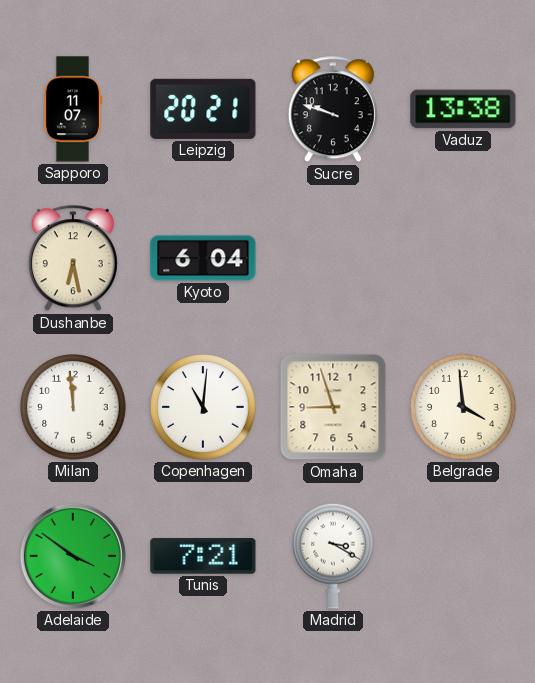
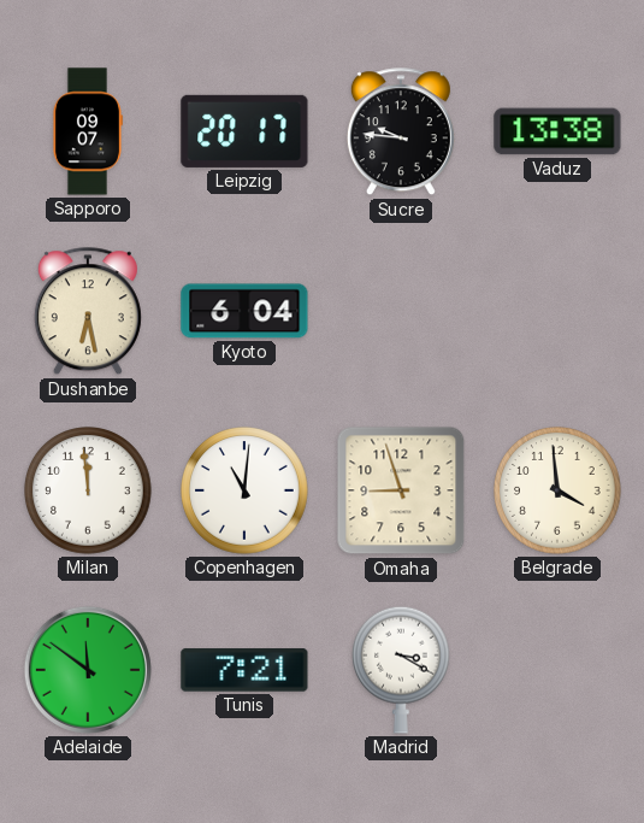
Sapporo: 11:07 -> 09:07
Leipzig: 20:21 -> 20:17
Sucre: 9:48 -> 9:46
Adelaide: 3:51 -> 11:51
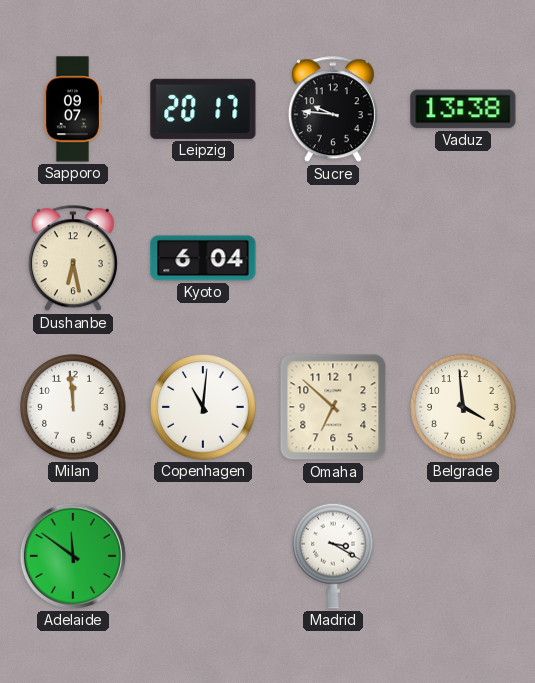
Omaha: 8:57 -> 6:52
Tunis: 7:21 -> none
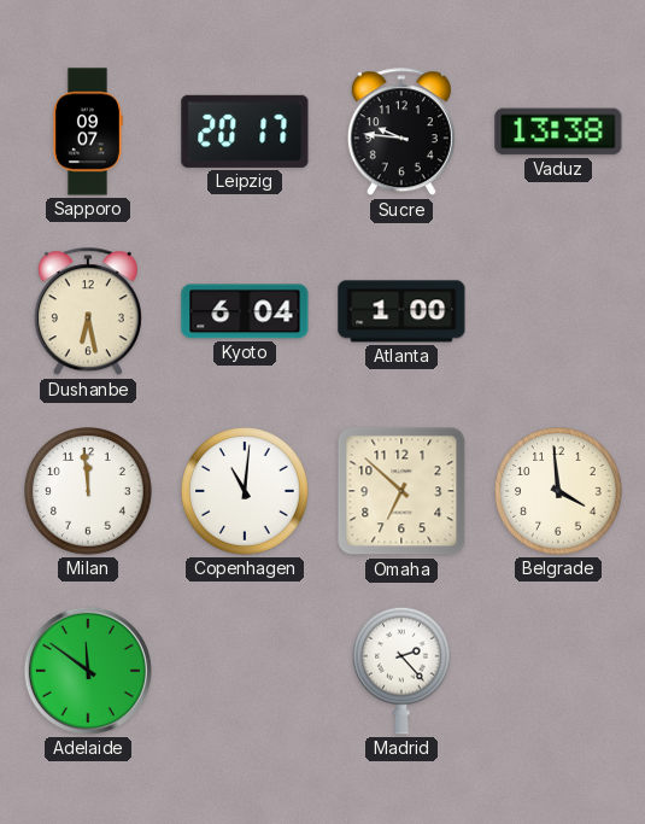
Atlanta: none -> 1:00
Madrid: 3:20 -> 2:23
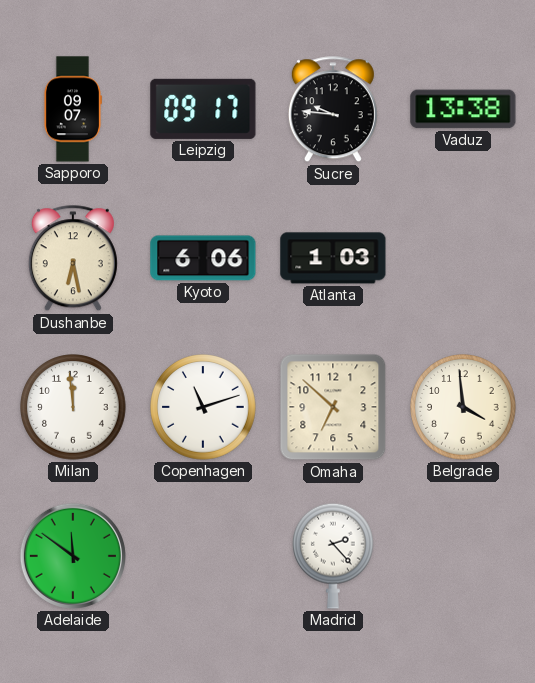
Leipzig: 20:17 -> 09:17
Kyoto: 6:04 -> 6:06
Atlanta: 1:00 -> 1:03
Copenhagen: 11:01 -> 11:12
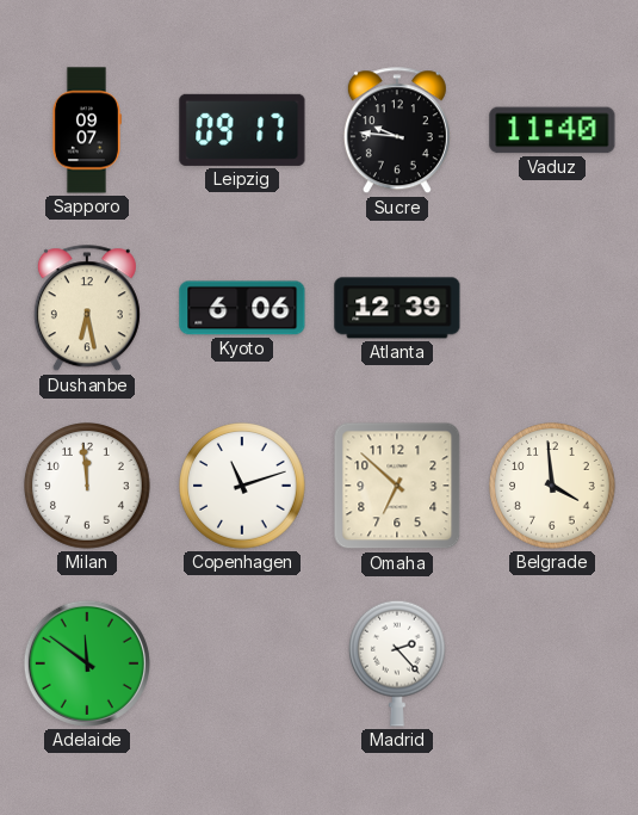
Vaduz: 13:38 -> 11:40
Atlanta: 1:03 -> 12:39
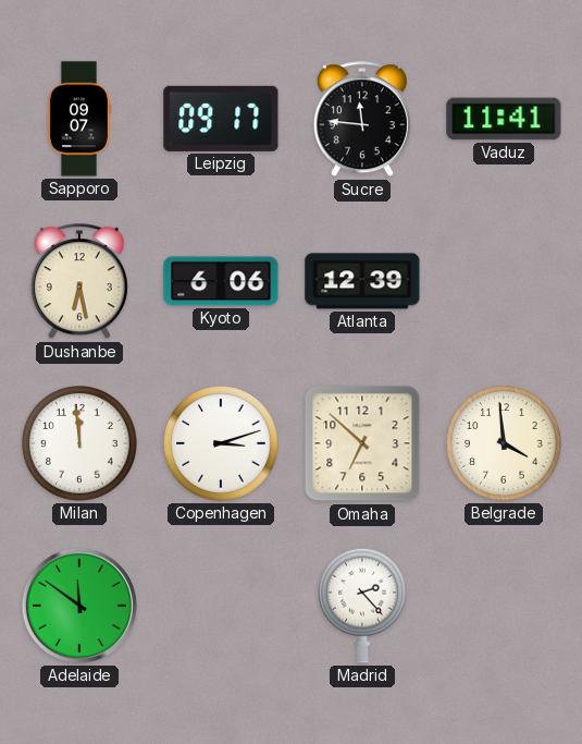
Sucre: 9:46 -> 11:46
Vaduz: 11:40 -> 11:41
Copenhagen: 11:12 -> 3:12
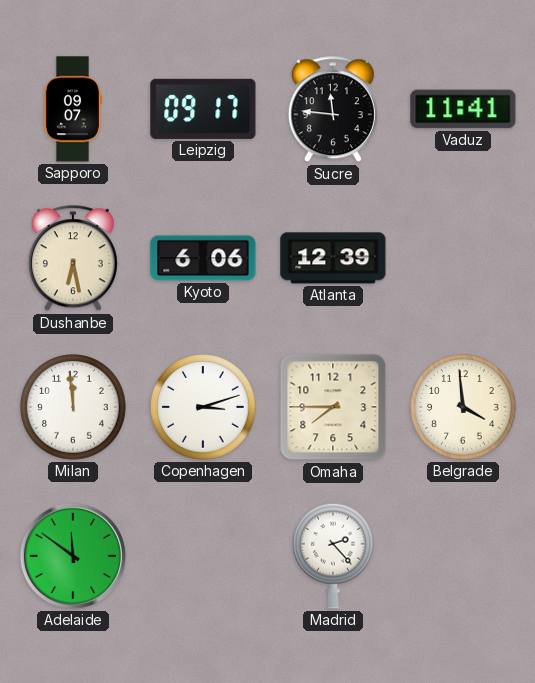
Omaha: 6:52 -> 7:45
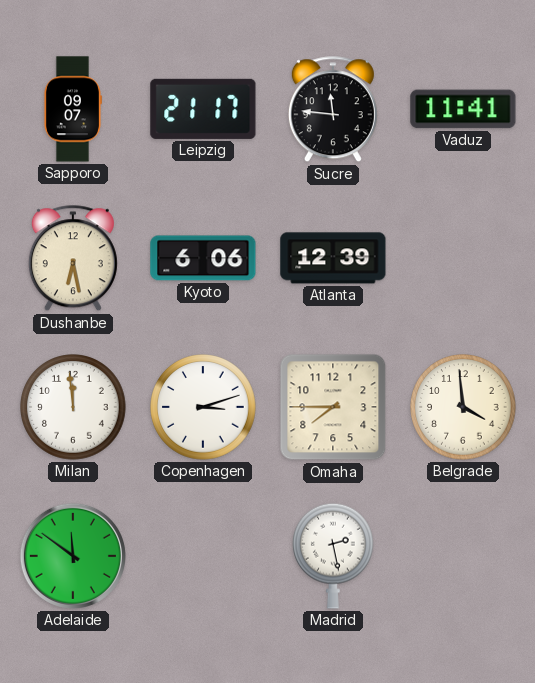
Leipzig: 09:17 -> 21:17
Madrid: 2:23 -> 2:28
